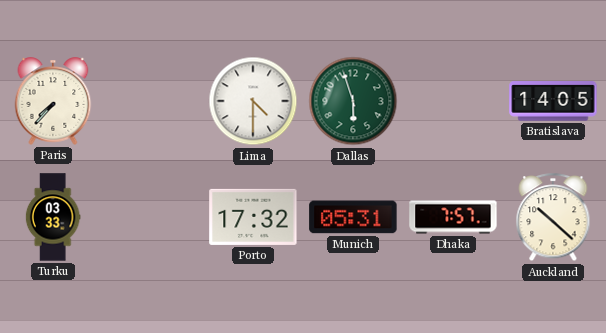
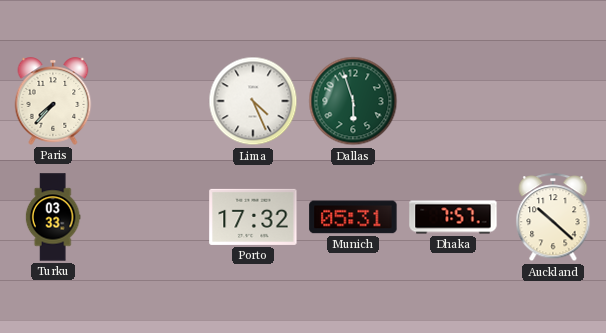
Lima: 4:30 -> 4:26
Bratislava: 14:05 -> none
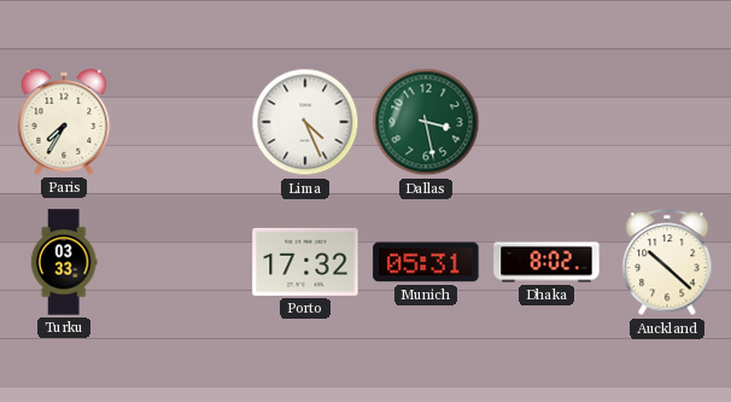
Paris: 7:37 -> 7:35
Dallas: 5:57 -> 3:28
Dhaka: 7:57 -> 8:02
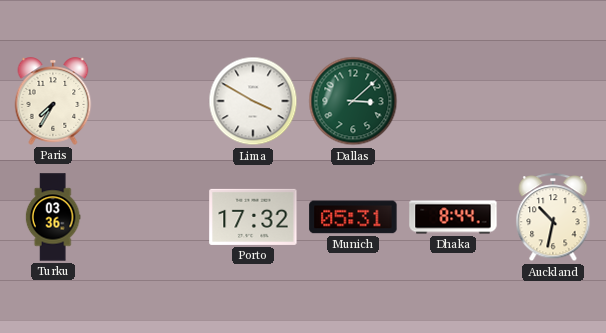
Lima: 4:26 -> 3:50
Dallas: 3:28 -> 3:08
Turku: 03:33 -> 03:36
Dhaka: 8:02 -> 8:44
Auckland: 10:22 -> 10:32
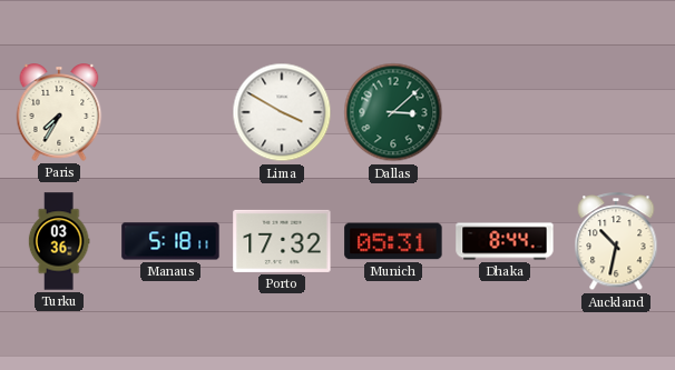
Manaus: none -> 5:18
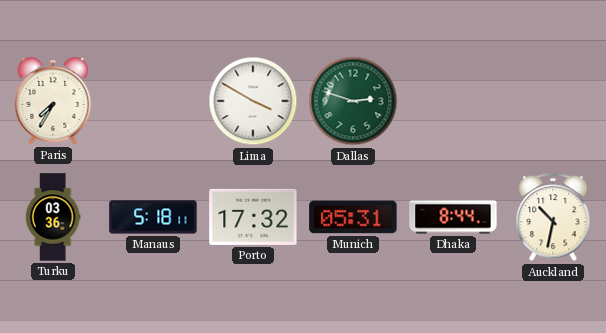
Dallas: 3:08 -> 2:48
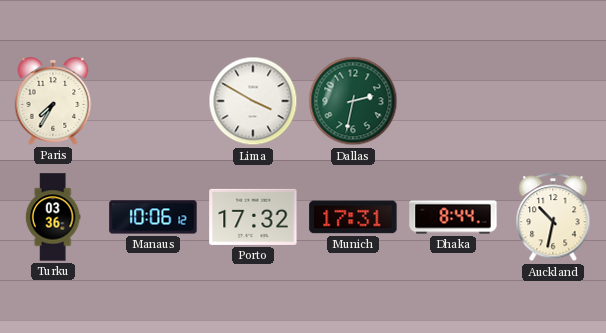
Dallas: 2:48 -> 2:32
Manaus: 5:18 -> 10:06
Munich: 05:31 -> 17:31
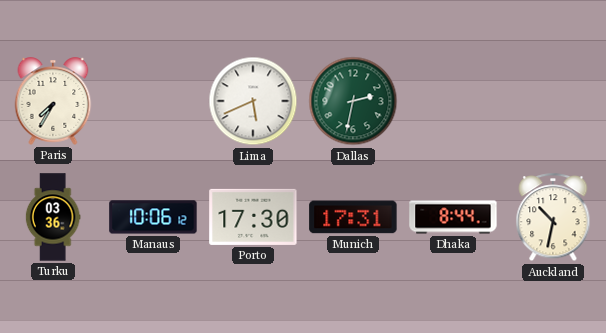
Lima: 3:50 -> 5:41
Porto: 17:32 -> 17:30
